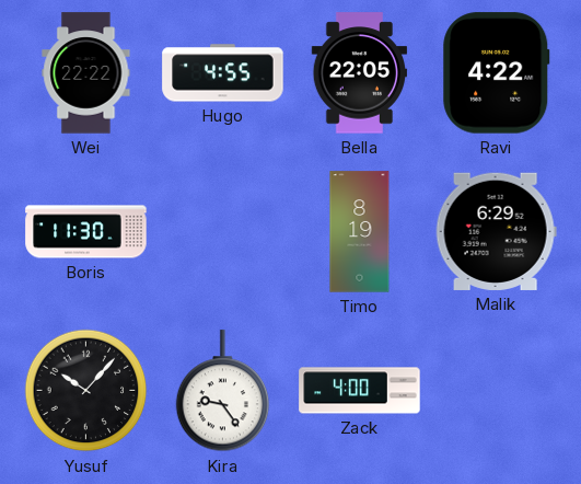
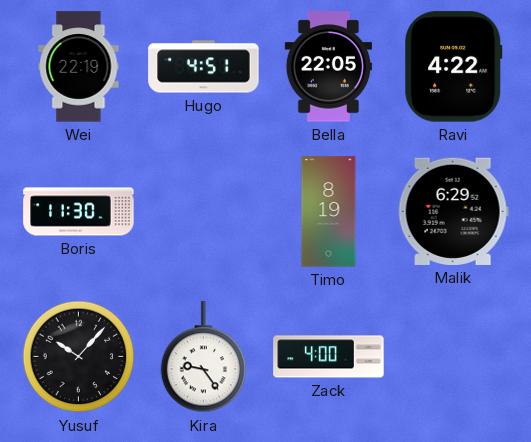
Wei: 22:22 -> 22:19
Hugo: 4:55 -> 4:51
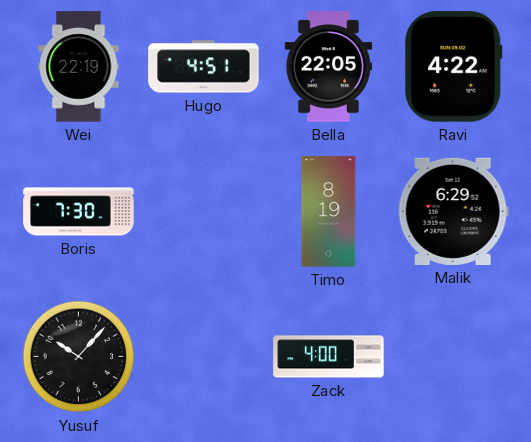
Boris: 11:30 -> 7:30
Kira: 9:24 -> none
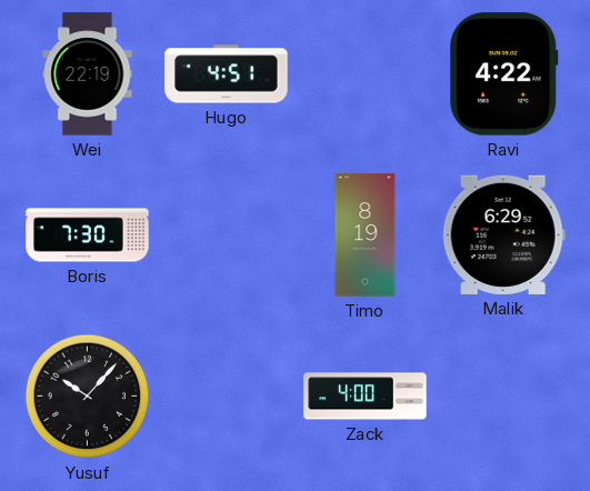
Bella: 22:05 -> none
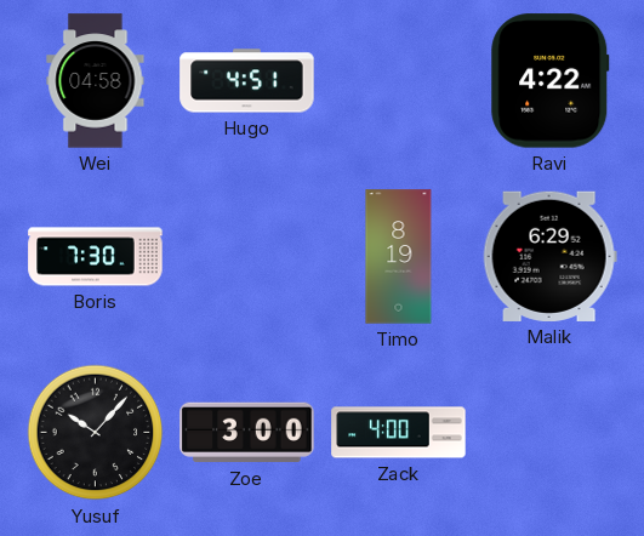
Wei: 22:19 -> 04:58
Zoe: none -> 3:00
